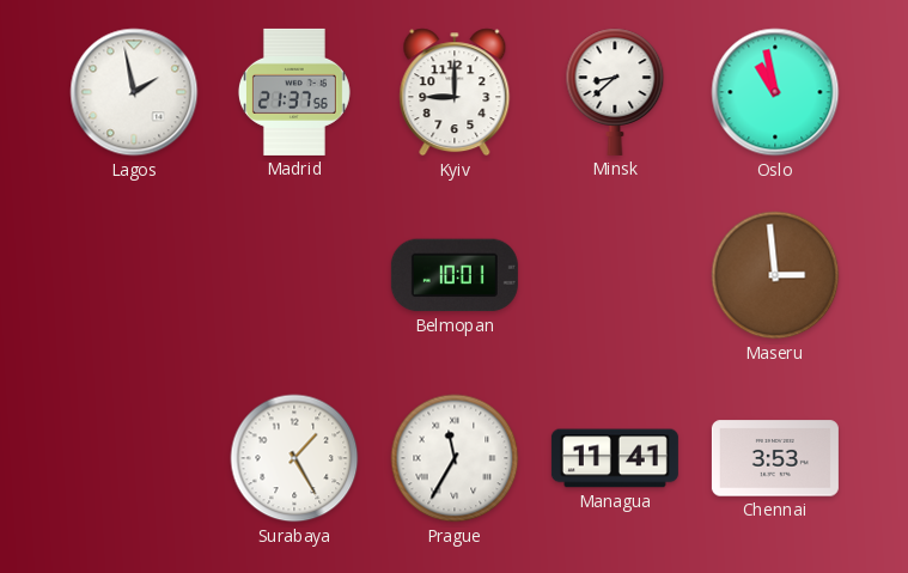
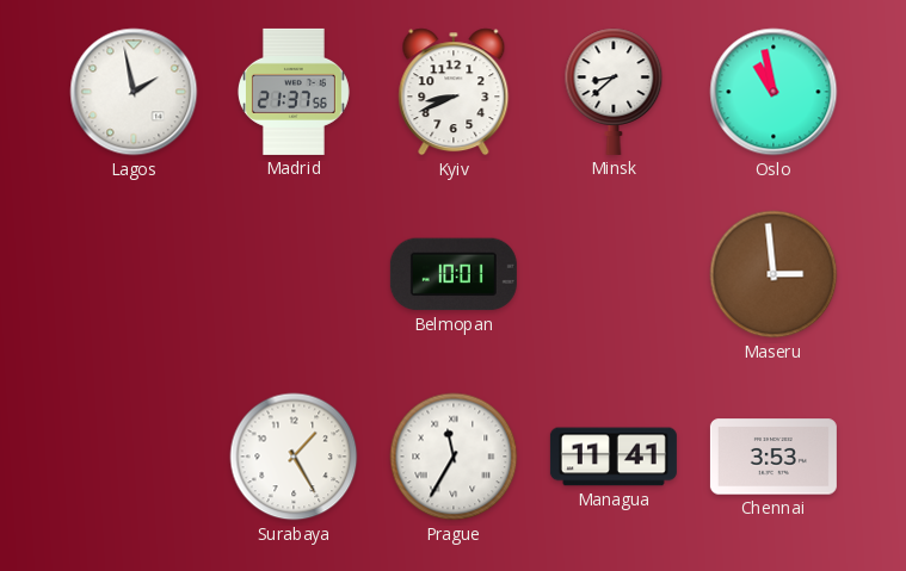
Kyiv: 9:00 -> 8:41
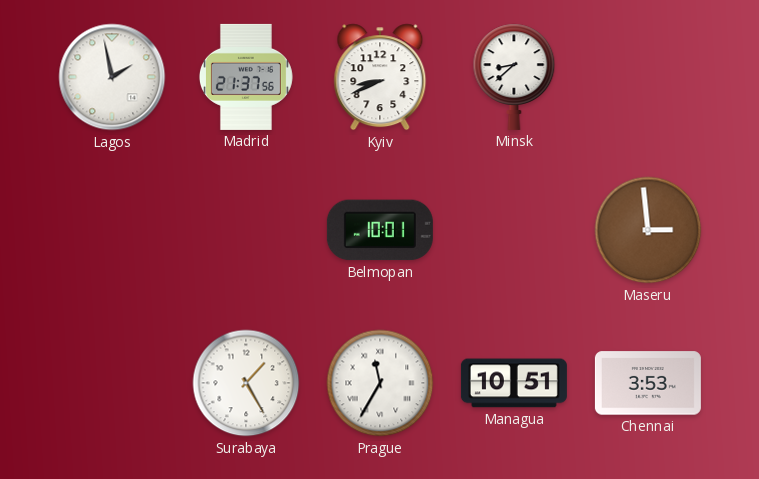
Oslo: 10:58 -> none
Managua: 11:41 -> 10:51
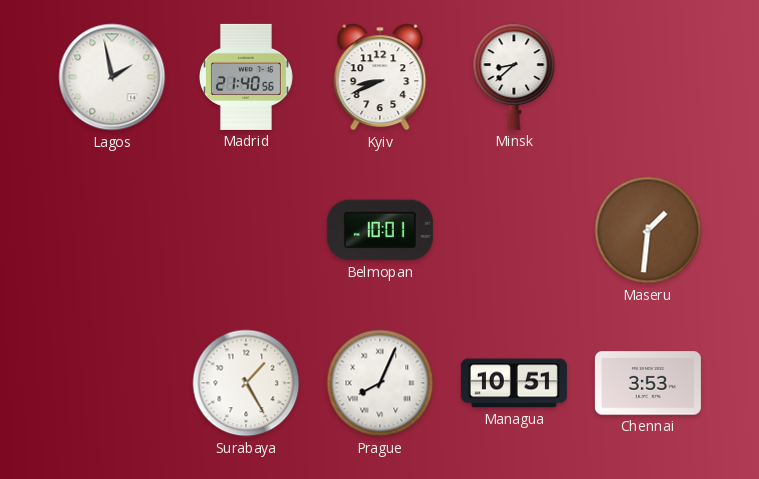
Madrid: 21:37 -> 21:40
Maseru: 2:59 -> 1:31
Prague: 11:35 -> 8:04
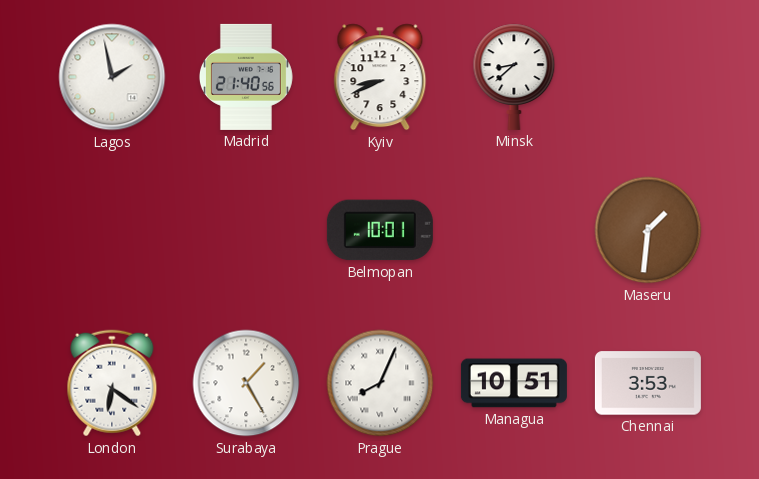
London: none -> 6:21
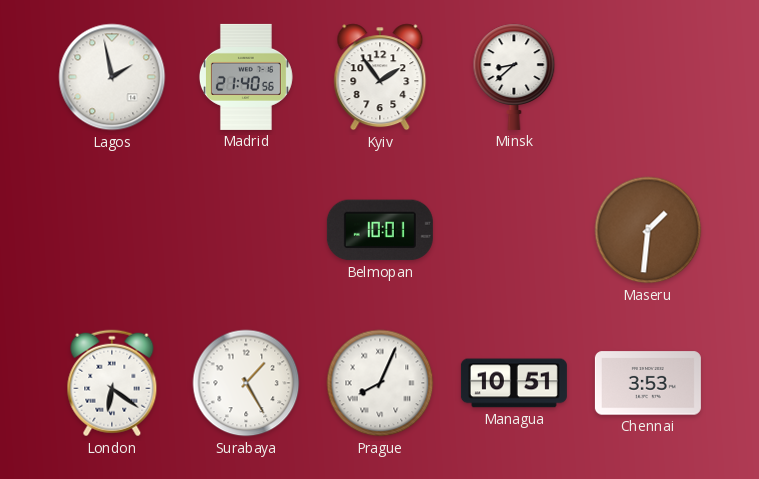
Kyiv: 8:41 -> 1:54
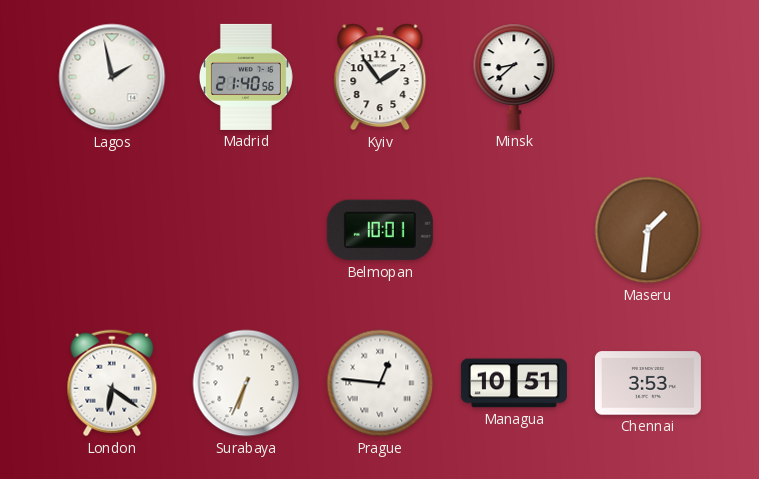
Surabaya: 1:25 -> 6:34
Prague: 8:04 -> 12:46
